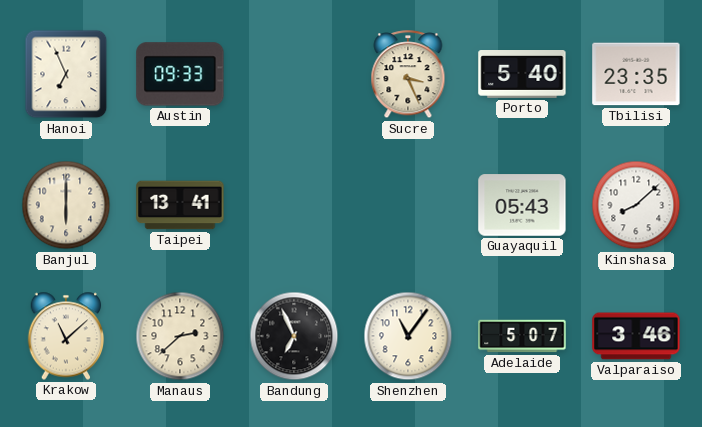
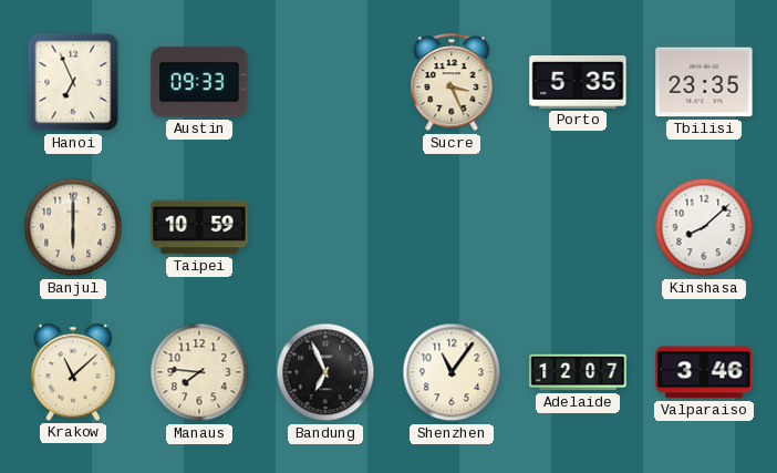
Porto: 5:40 -> 5:35
Taipei: 13:41 -> 10:59
Guayaquil: 05:43 -> none
Manaus: 2:38 -> 7:46
Adelaide: 5:07 -> 12:07
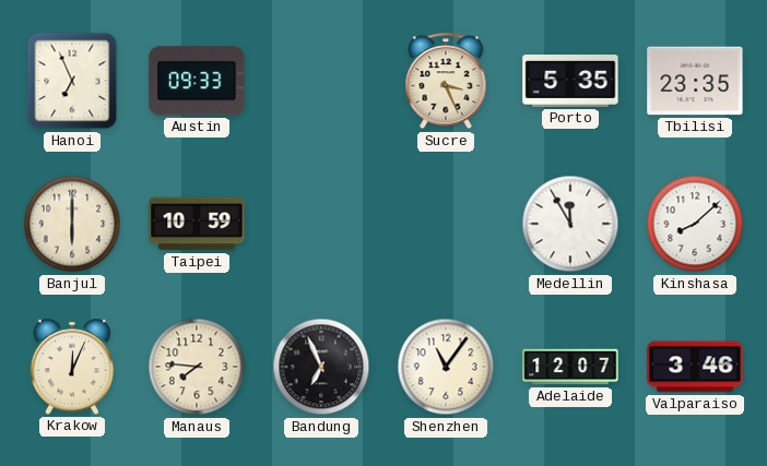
Medellin: none -> 11:55
Krakow: 11:08 -> 12:04
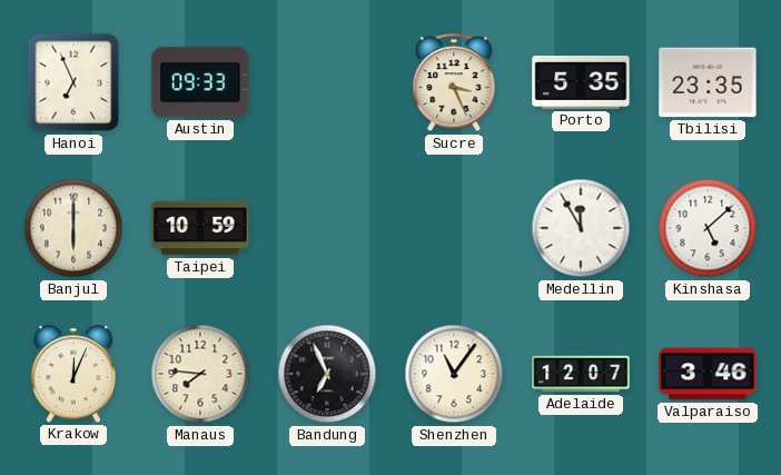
Kinshasa: 8:08 -> 5:08
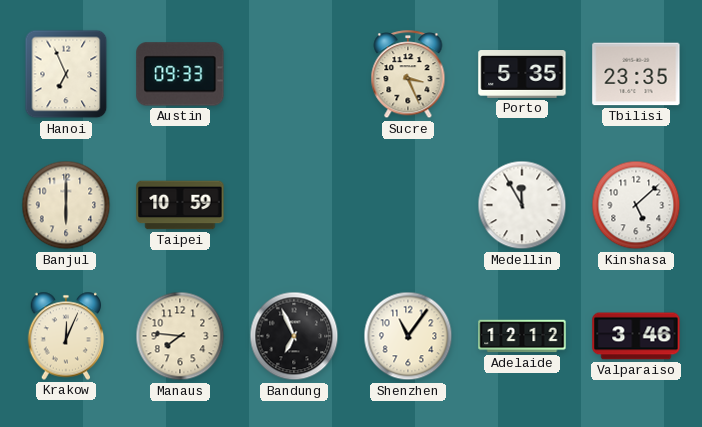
Adelaide: 12:07 -> 12:12
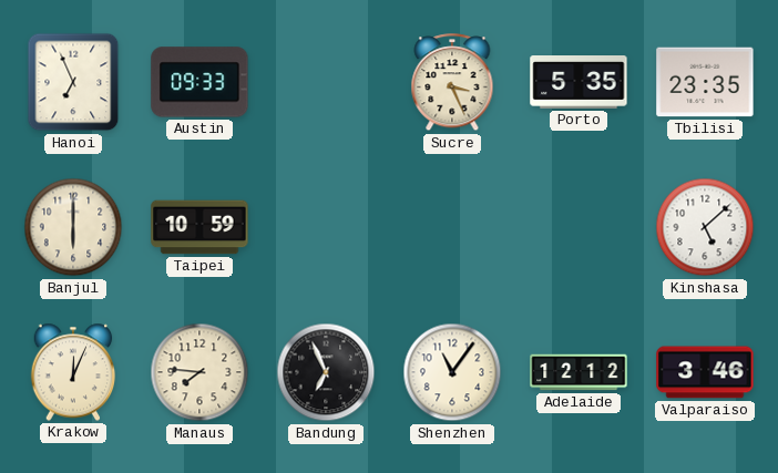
Medellin: 11:55 -> none
